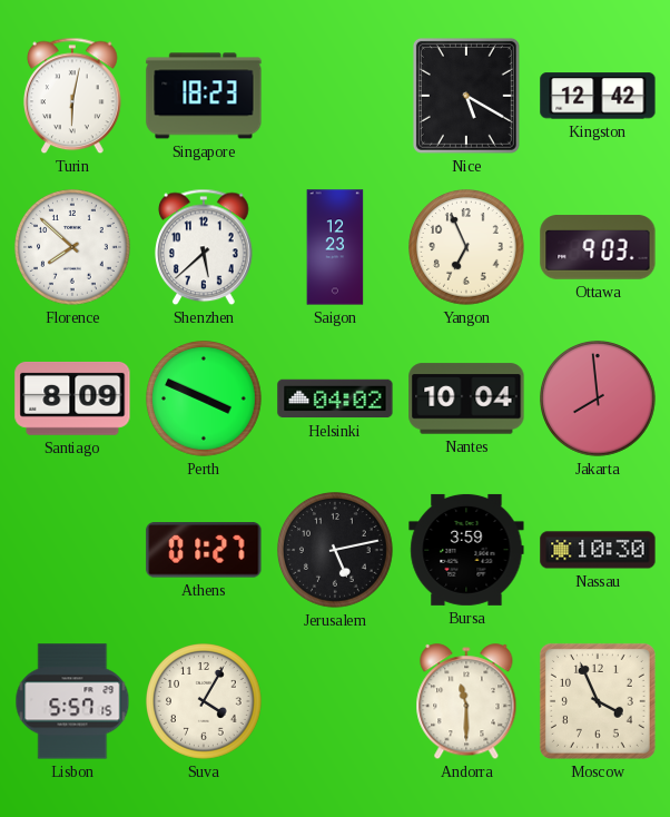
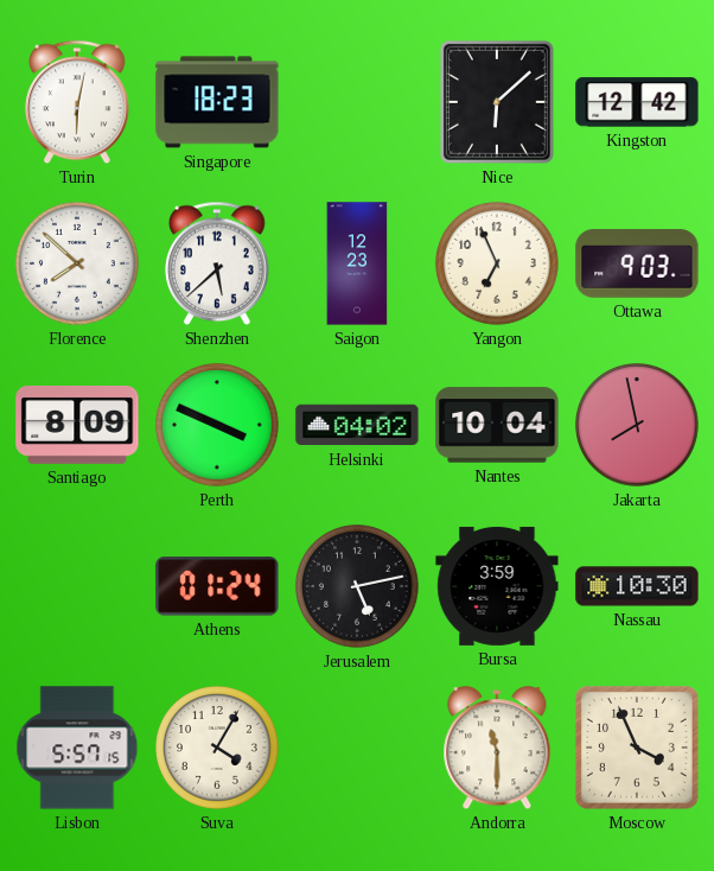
Nice: 5:20 -> 6:08
Jakarta: 7:59 -> 7:58
Athens: 01:27 -> 01:24
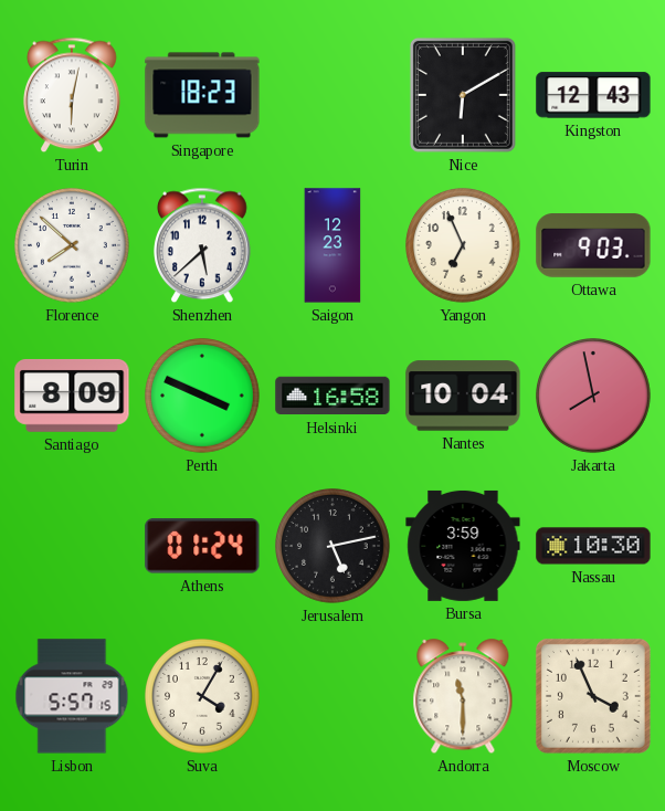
Nice: 6:08 -> 6:10
Kingston: 12:42 -> 12:43
Helsinki: 04:02 -> 16:58
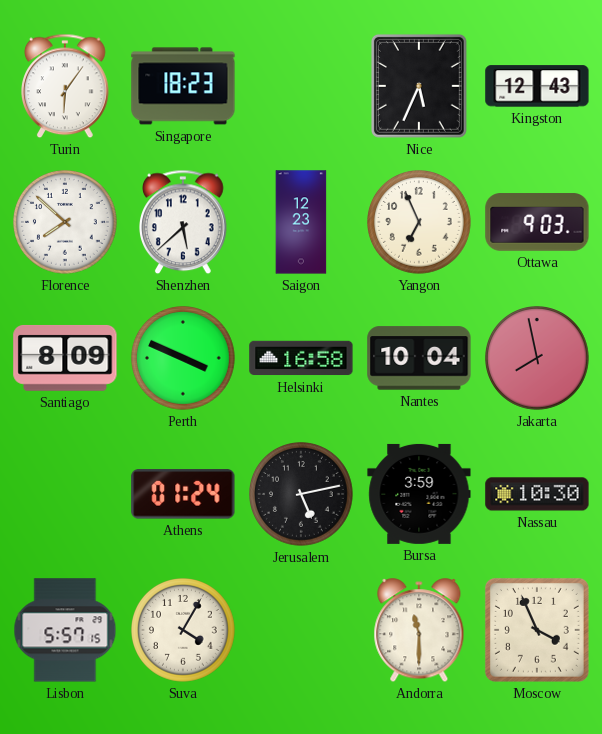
Turin: 6:02 -> 6:06
Nice: 6:10 -> 5:34
